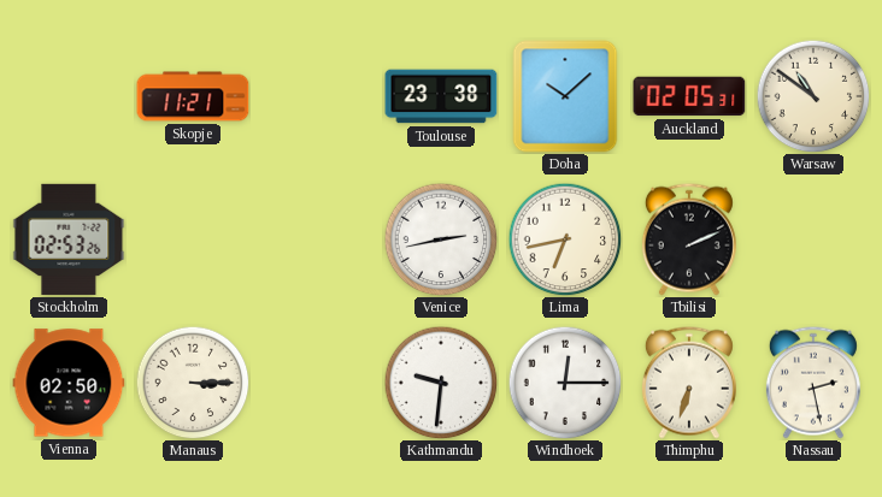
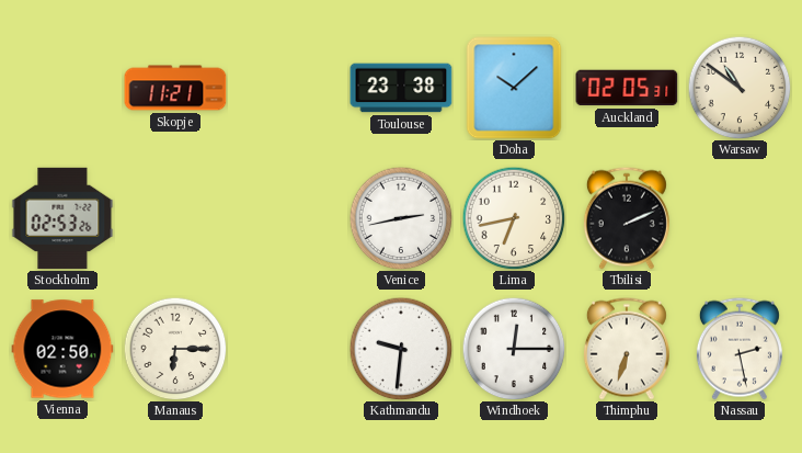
Manaus: 3:15 -> 6:15
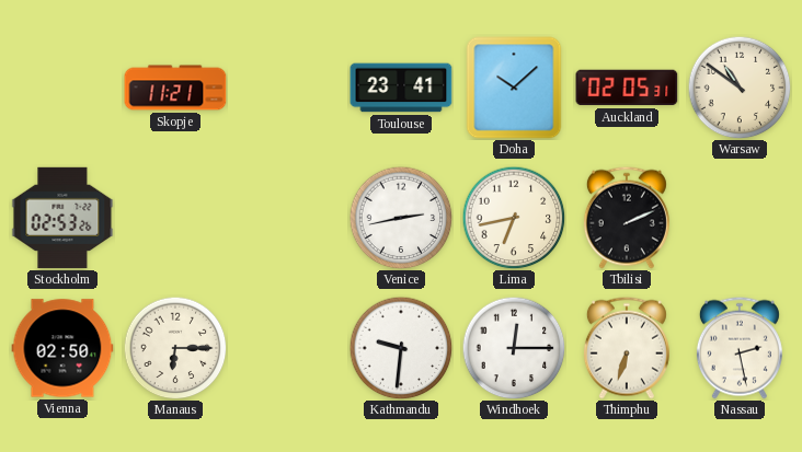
Toulouse: 23:38 -> 23:41
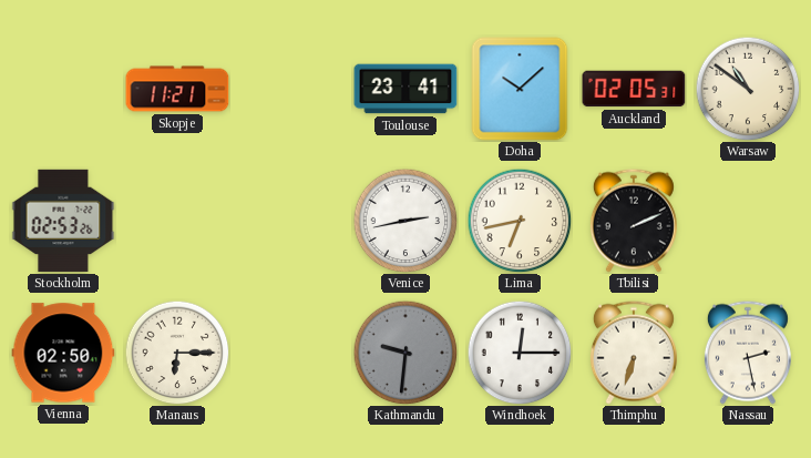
Kathmandu dial: white -> grey
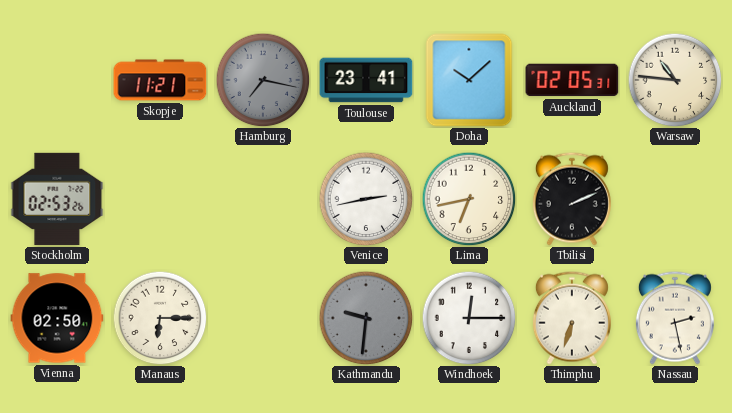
Hamburg: none -> 7:17
Warsaw: 10:51 -> 10:46
